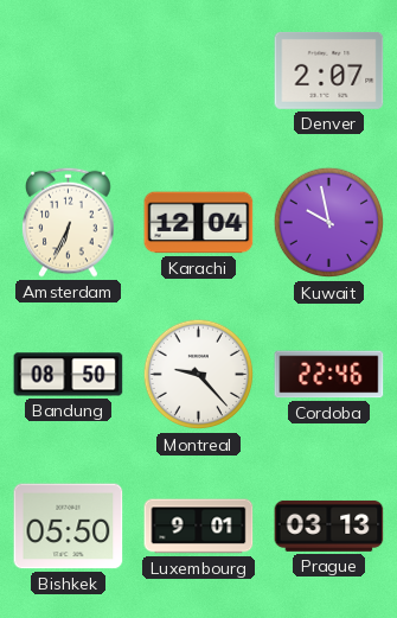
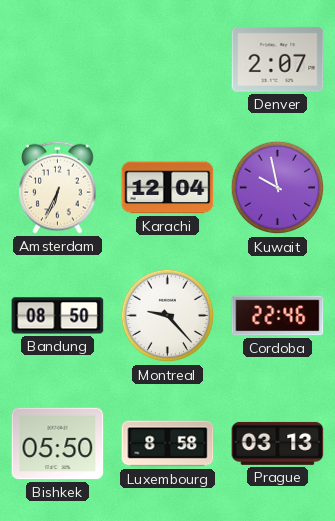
Luxembourg: 9:01 -> 8:58
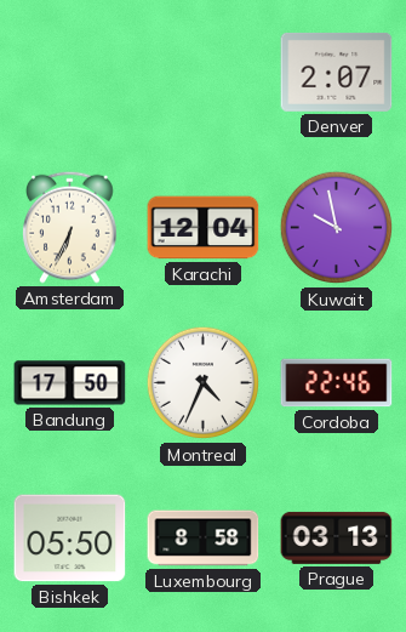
Bandung: 08:50 -> 17:50
Montreal: 9:23 -> 4:34
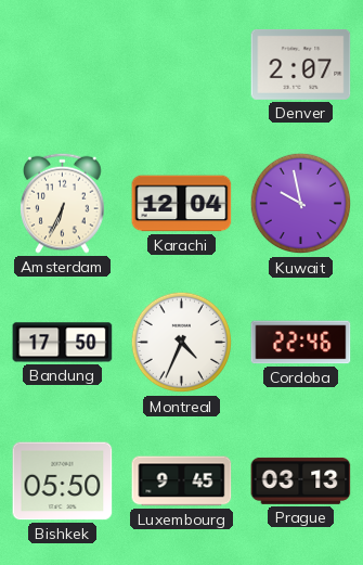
Luxembourg: 8:58 -> 9:45
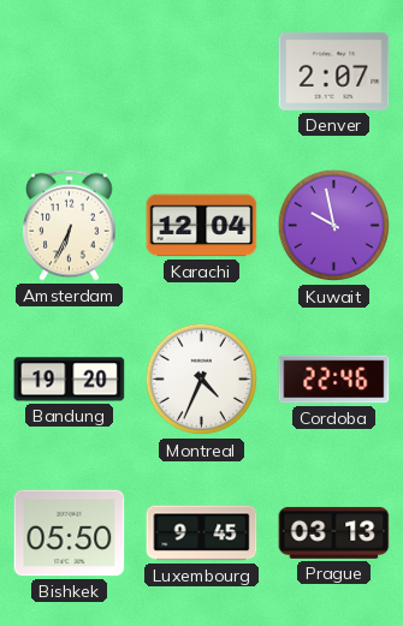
Bandung: 17:50 -> 19:20
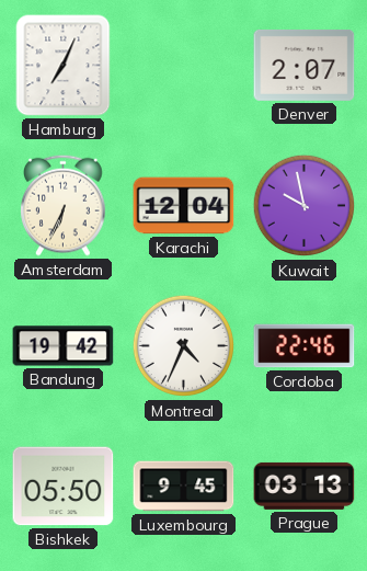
Hamburg: none -> 7:04
Bandung: 19:20 -> 19:42
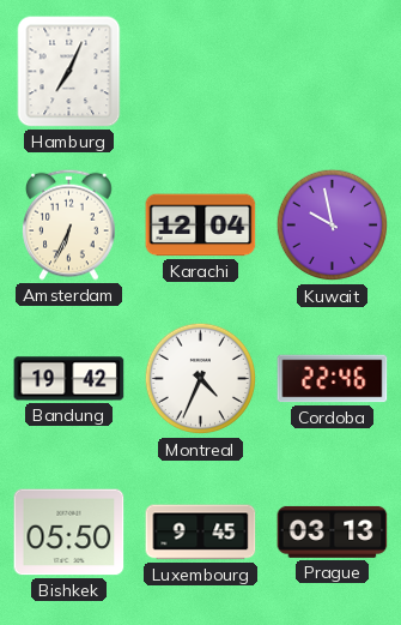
Denver: 2:07 -> none
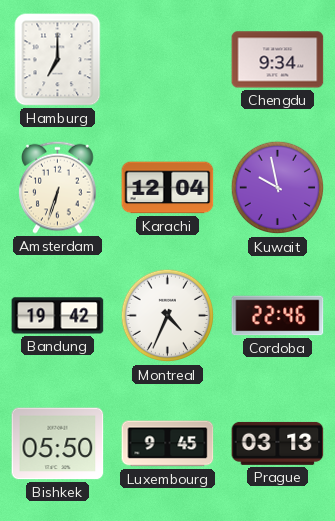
Hamburg: 7:04 -> 7:00
Chengdu: none -> 9:34
Amsterdam: 6:34 -> 6:33
